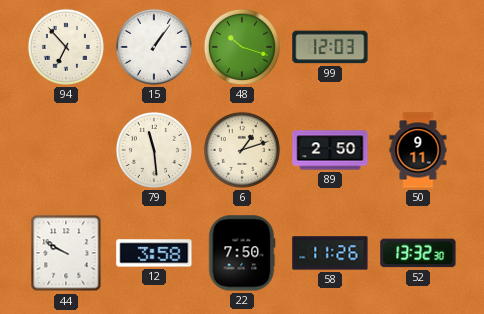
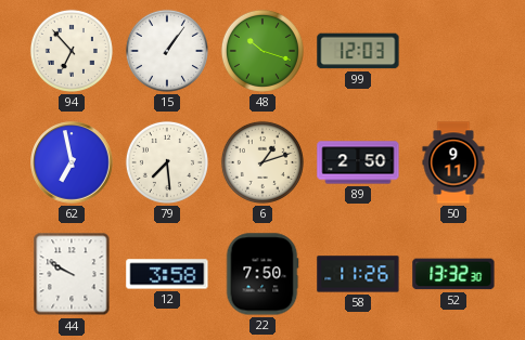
62: none -> 6:58
79: 11:29 -> 7:29
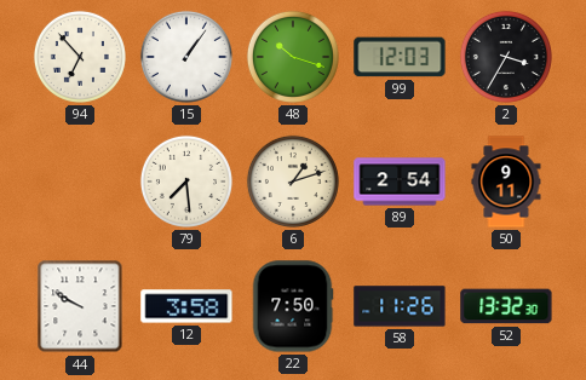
2: none -> 3:35
62: 6:58 -> none
89: 2:50 -> 2:54
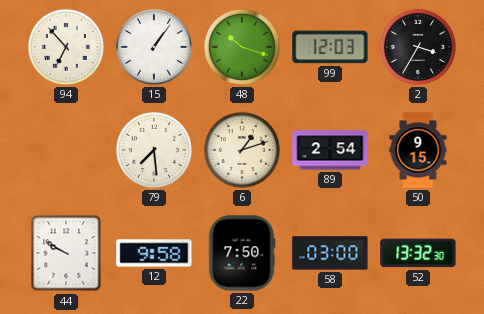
50: 9:11 -> 9:15
12: 3:58 -> 9:58
58: 11:26 -> 03:00
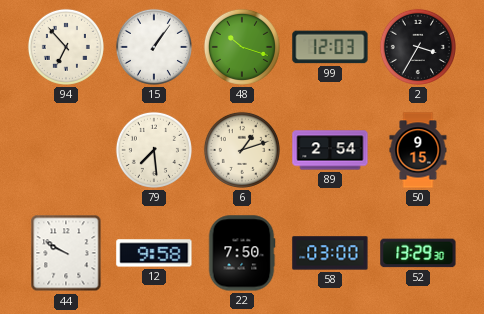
52: 13:32 -> 13:29
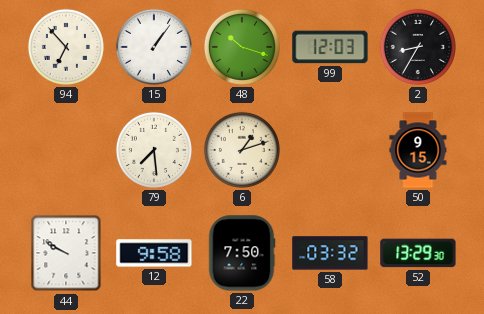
2: 3:35 -> 8:35
89: 2:54 -> none
58: 03:00 -> 03:32
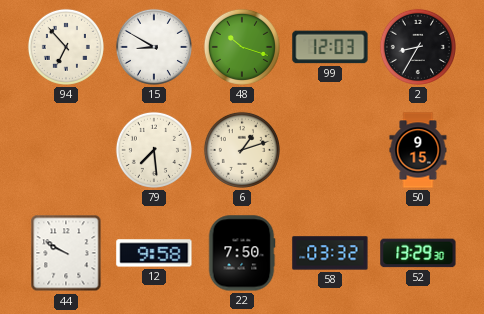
15: 1:06 -> 8:50
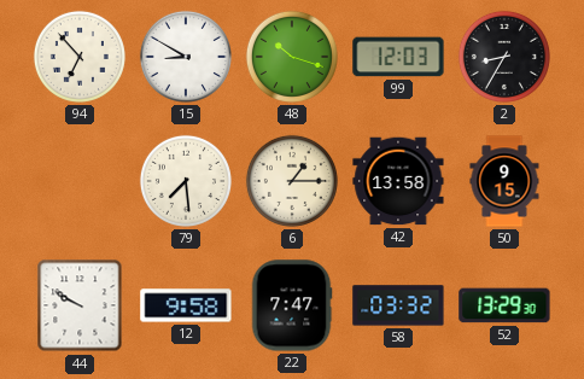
6: 1:12 -> 1:15
42: none -> 13:58
22: 7:50 -> 7:47
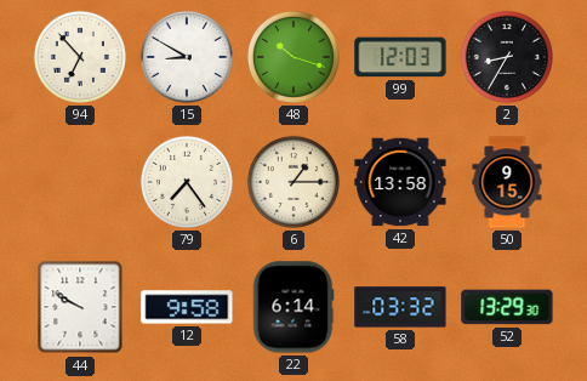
79: 7:29 -> 7:24
22: 7:47 -> 6:14
